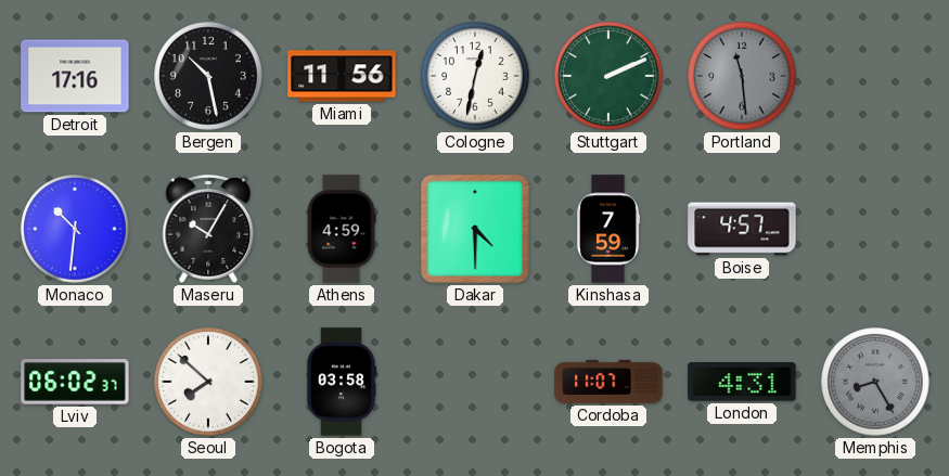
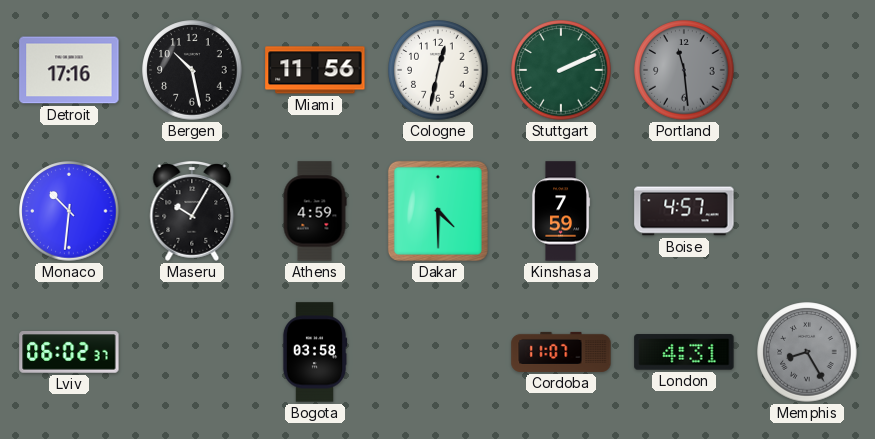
Seoul: 7:52 -> none
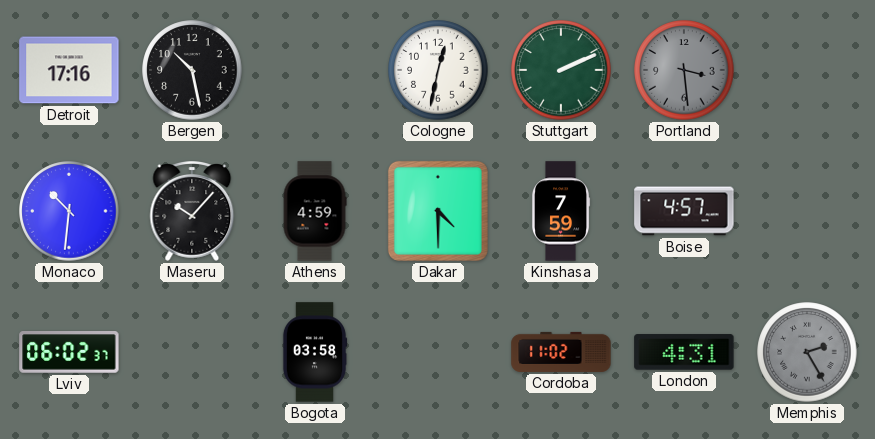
Miami: 11:56 -> none
Portland: 11:29 -> 3:29
Maseru: 10:05 -> 10:07
Cordoba: 11:07 -> 11:02
Memphis: 8:25 -> 2:25
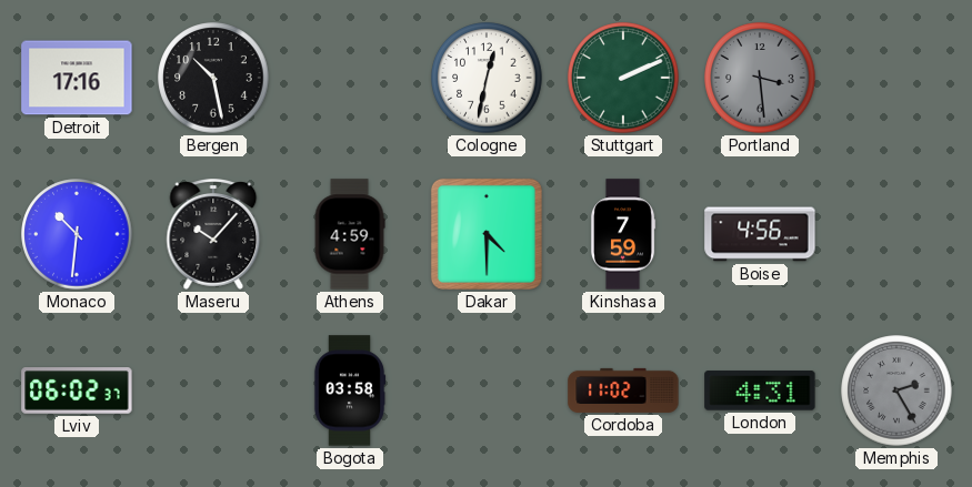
Boise: 4:57 -> 4:56
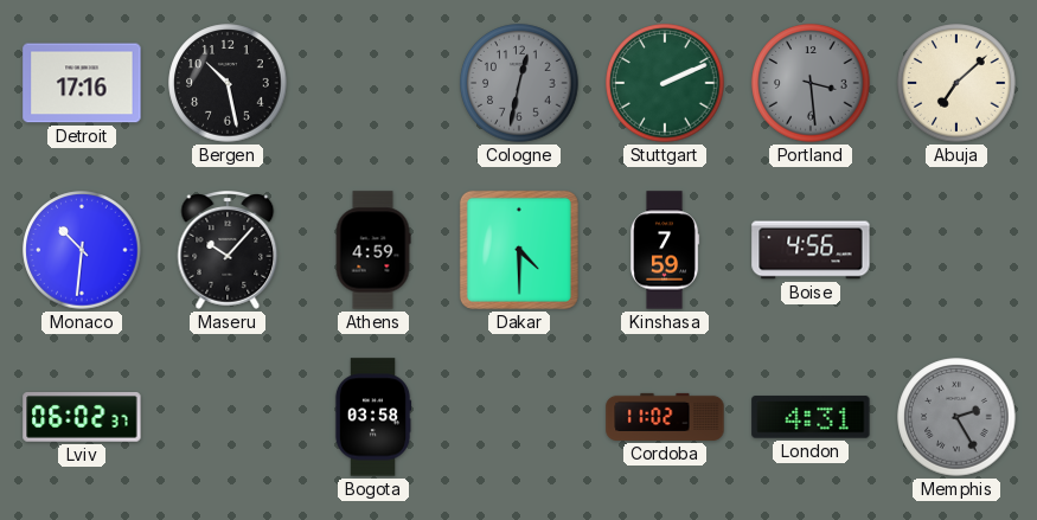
Cologne dial: white -> grey
Abuja: none -> 7:08
